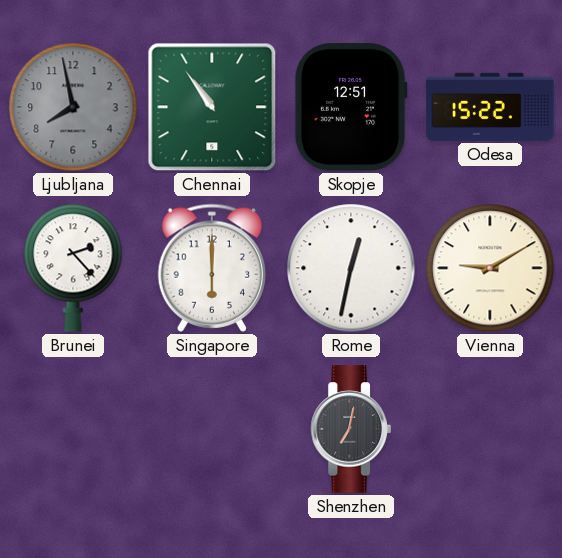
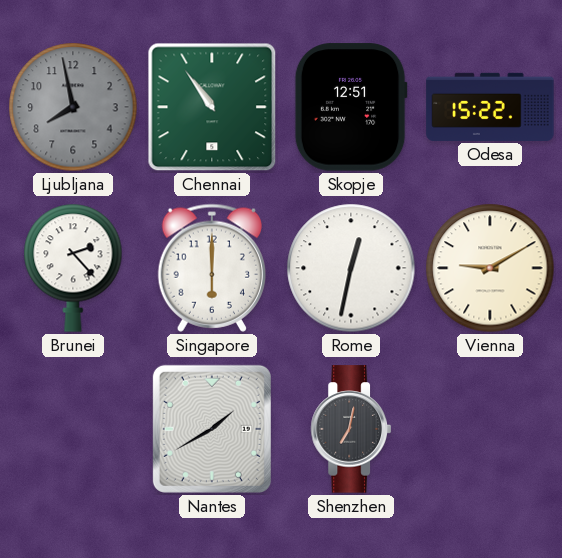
Nantes: none -> 1:40
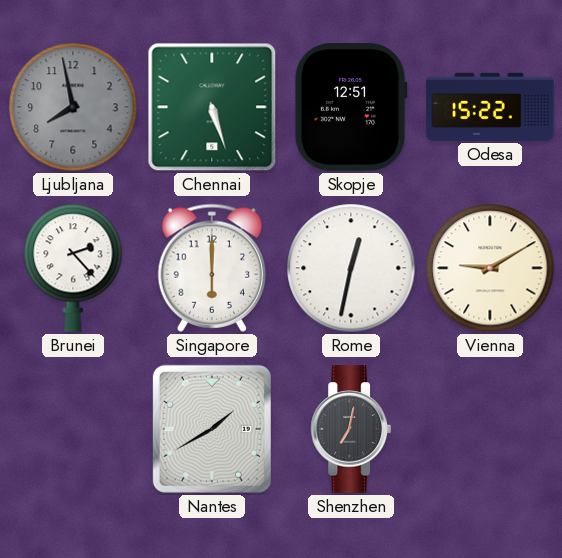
Chennai: 10:54 -> 5:27
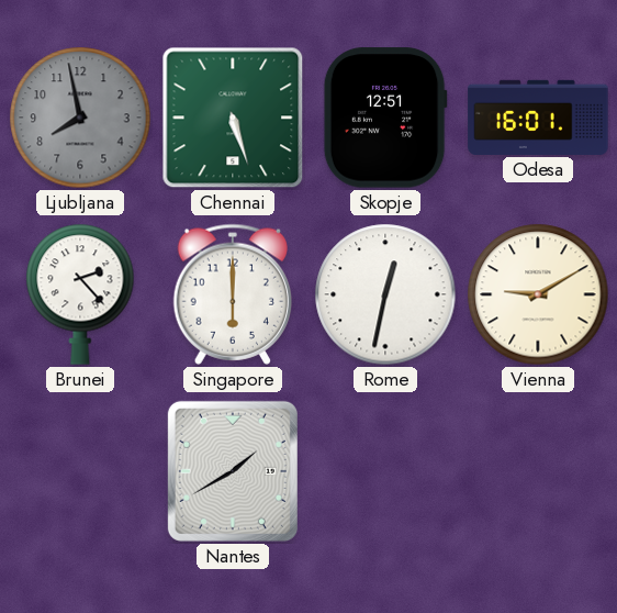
Odesa: 15:22 -> 16:01
Shenzhen: 7:02 -> none
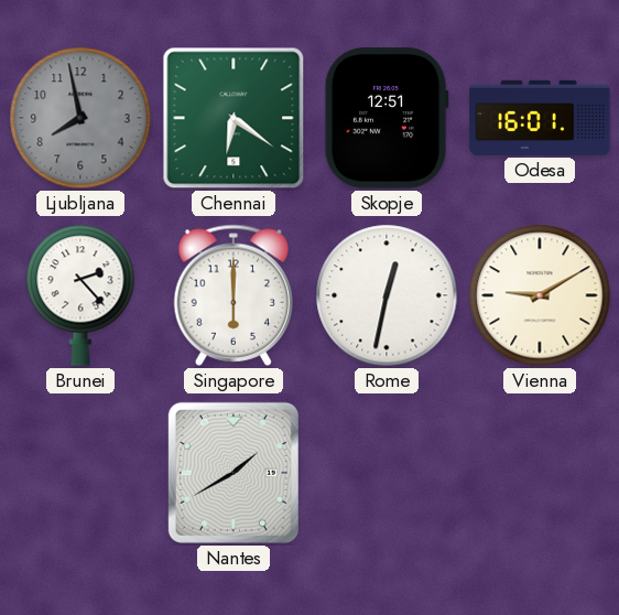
Chennai: 5:27 -> 6:21
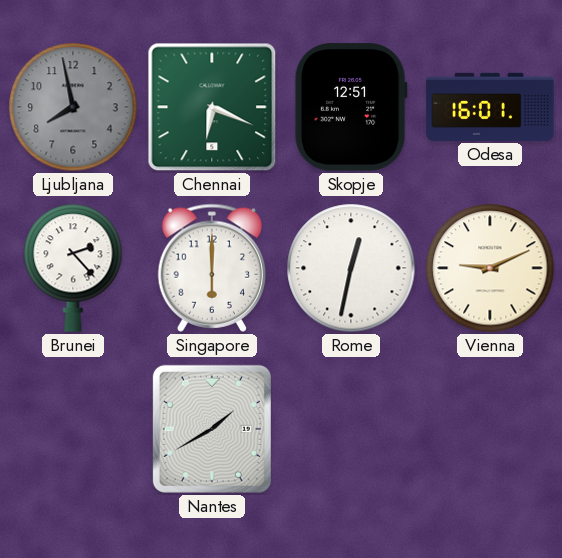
Chennai: 6:21 -> 6:19
Vienna: 9:10 -> 9:11
